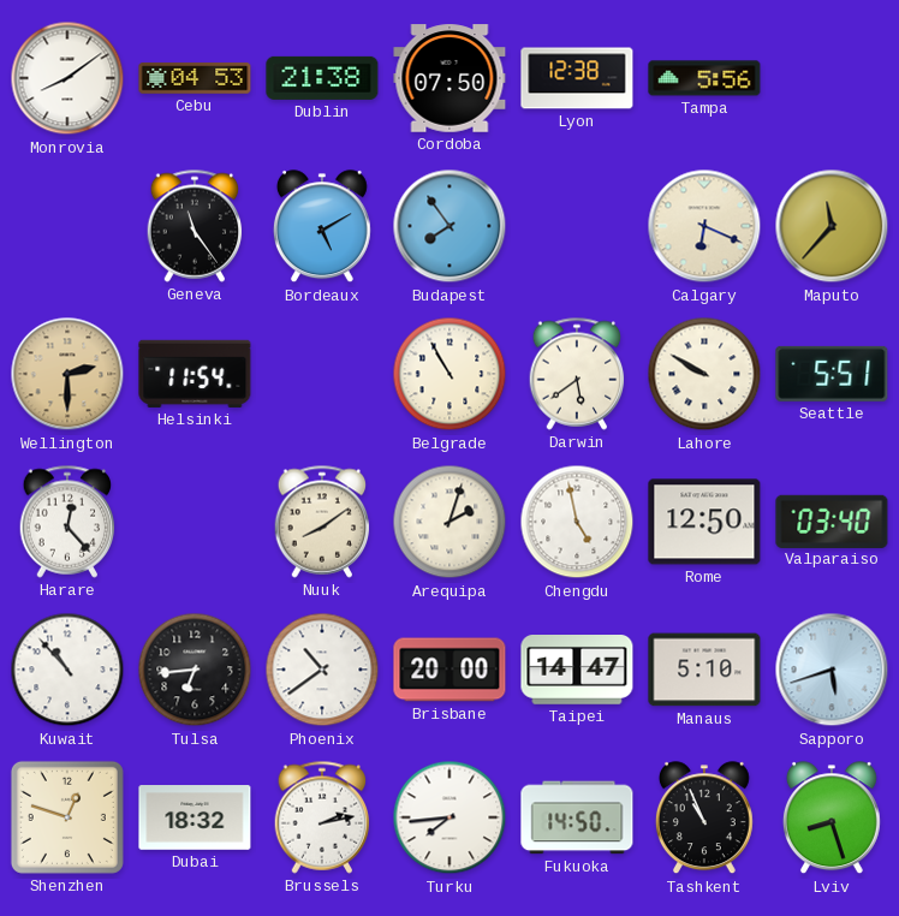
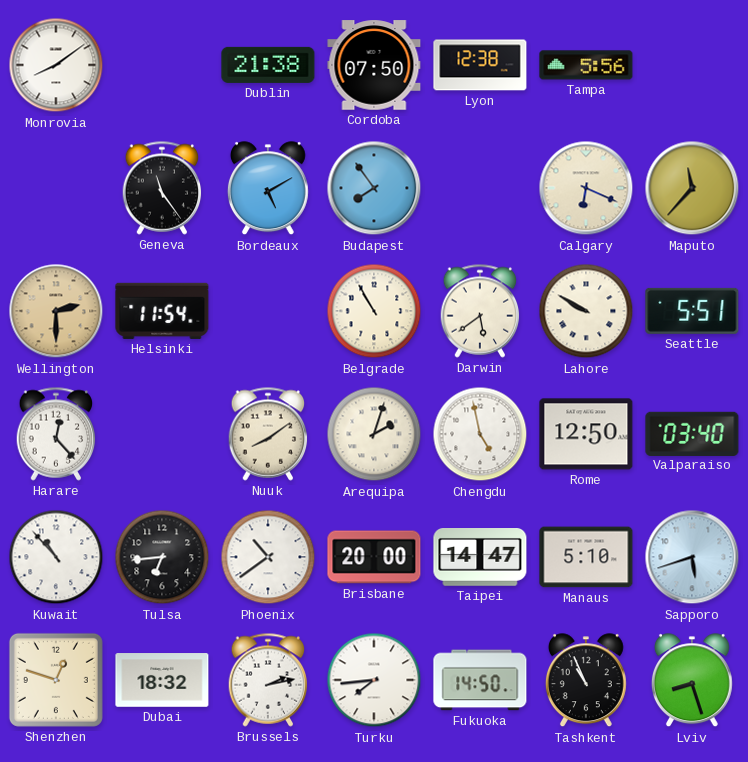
Cebu: 04:53 -> none
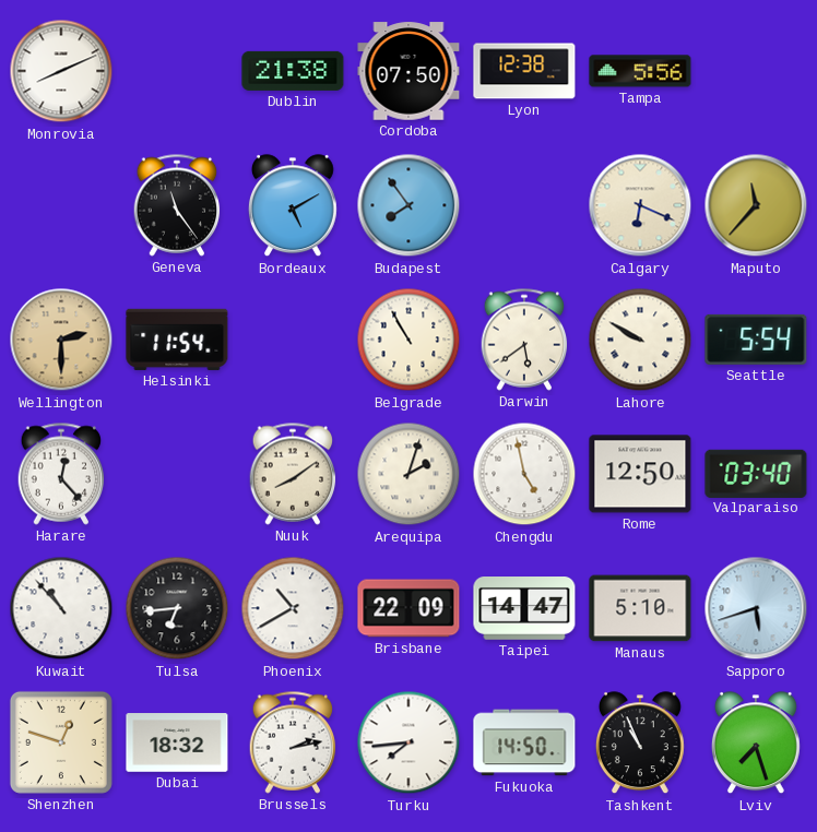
Monrovia: 8:09 -> 8:11
Seattle: 5:51 -> 5:54
Phoenix: 10:39 -> 10:40
Brisbane: 20:00 -> 22:09
Lviv: 8:27 -> 7:27
